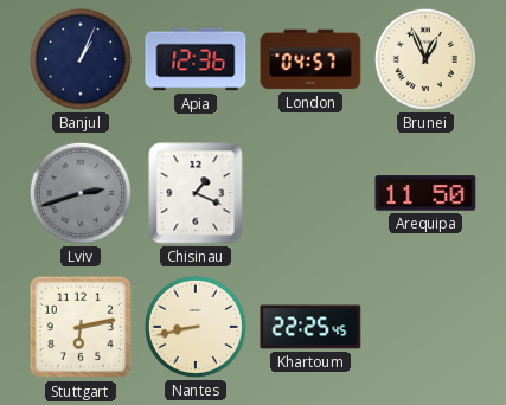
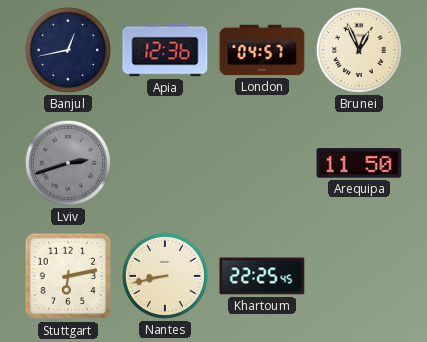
Banjul: 1:04 -> 12:43
Chisinau: 1:19 -> none
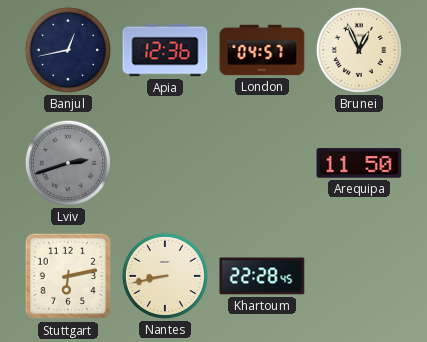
Khartoum: 22:25 -> 22:28
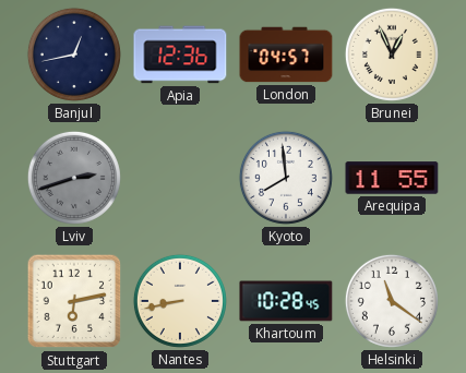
Kyoto: none -> 7:59
Arequipa: 11:50 -> 11:55
Khartoum: 22:28 -> 10:28
Helsinki: none -> 11:21
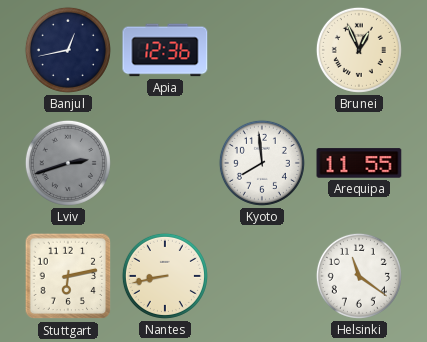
London: 04:57 -> none
Khartoum: 10:28 -> none
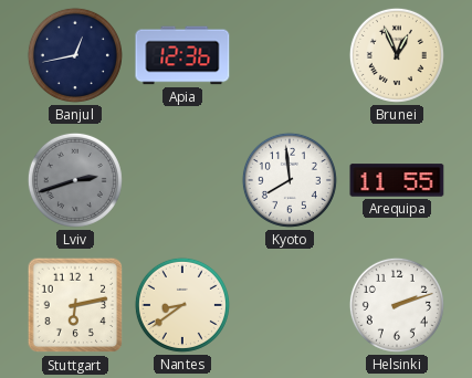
Nantes: 8:43 -> 8:39
Helsinki: 11:21 -> 2:12
